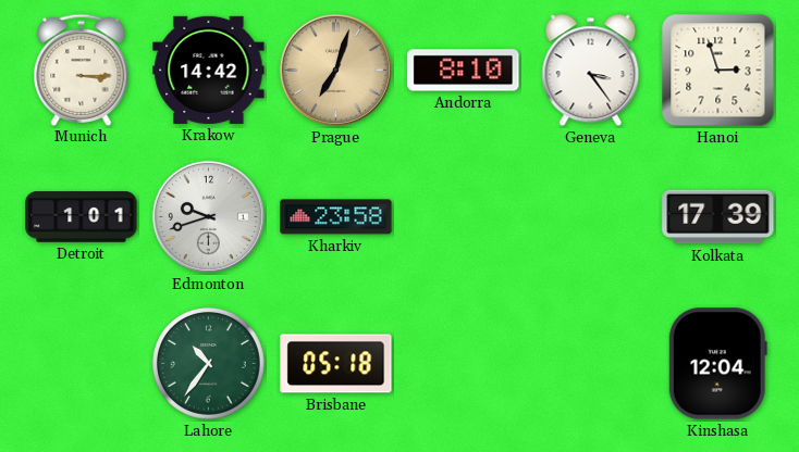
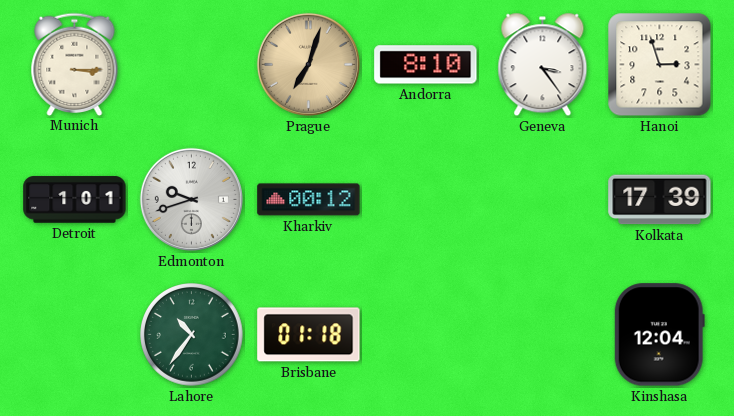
Krakow: 14:42 -> none
Kharkiv: 23:58 -> 00:12
Brisbane: 05:18 -> 01:18
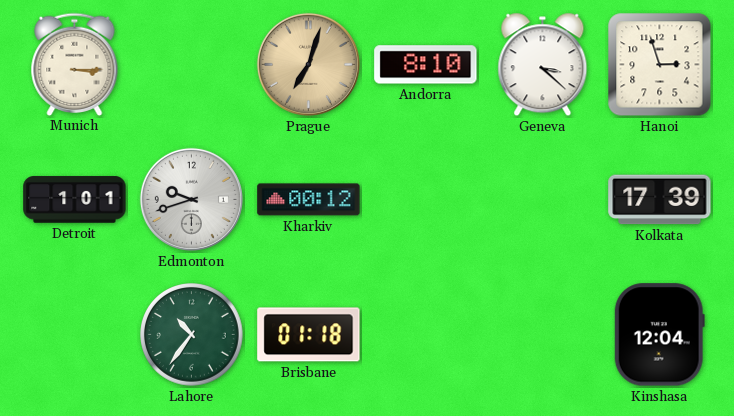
Geneva: 3:24 -> 3:22
